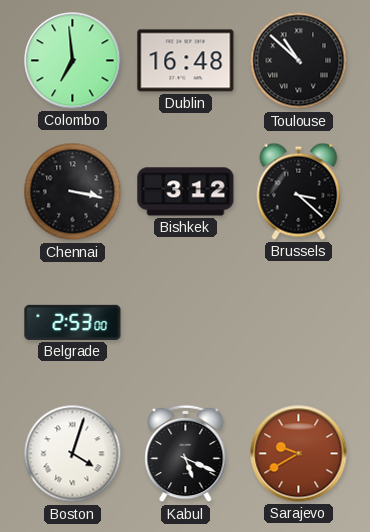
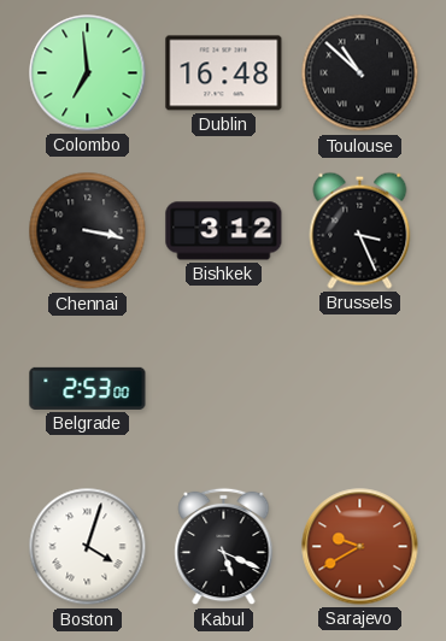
Brussels: 3:22 -> 3:26
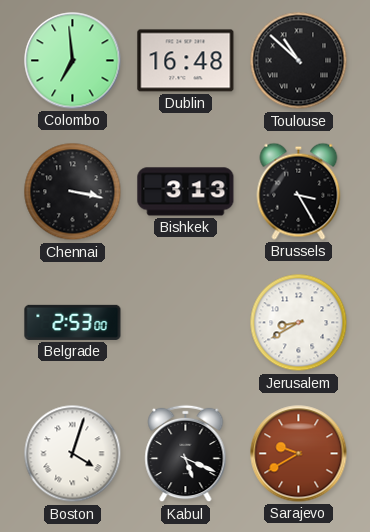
Bishkek: 3:12 -> 3:13
Brussels: 3:26 -> 3:25
Jerusalem: none -> 8:40
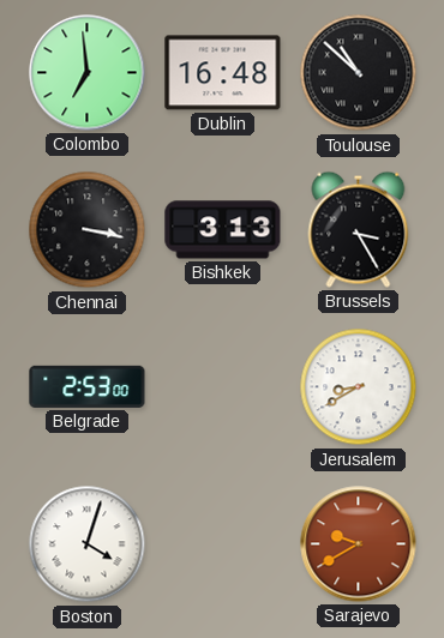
Kabul: 5:19 -> none
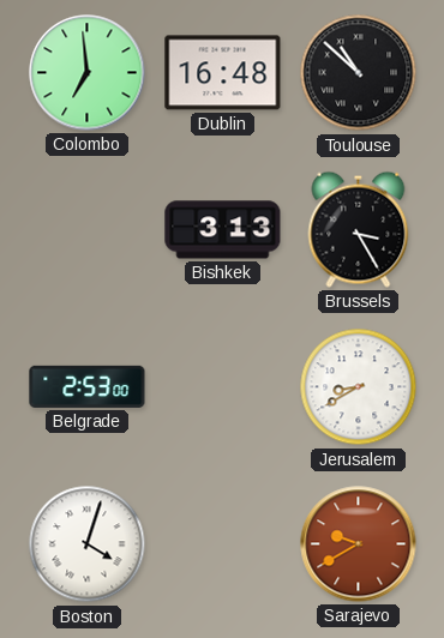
Chennai: 3:17 -> none
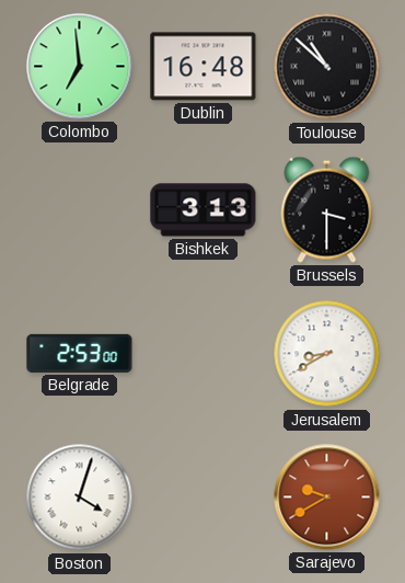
Brussels: 3:25 -> 3:30
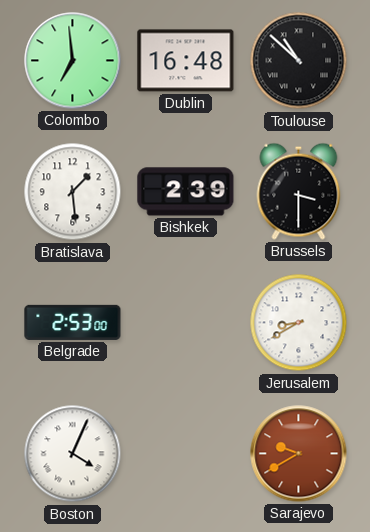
Bratislava: none -> 1:29
Bishkek: 3:13 -> 2:39
Boston: 4:03 -> 4:04
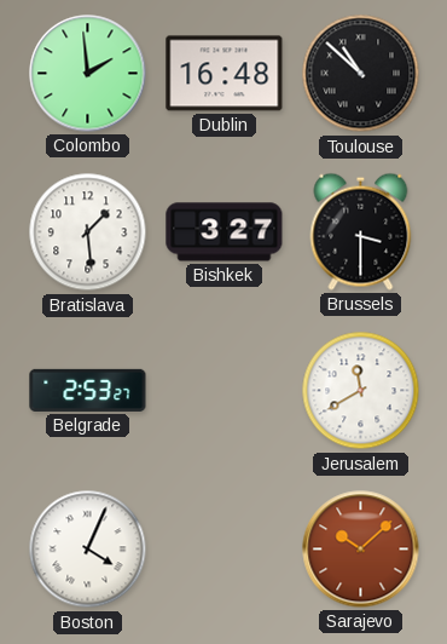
Colombo: 6:59 -> 1:59
Bishkek: 2:39 -> 3:27
Belgrade: 2:53:00 -> 2:53:27
Jerusalem: 8:40 -> 11:40
Sarajevo: 9:40 -> 10:08
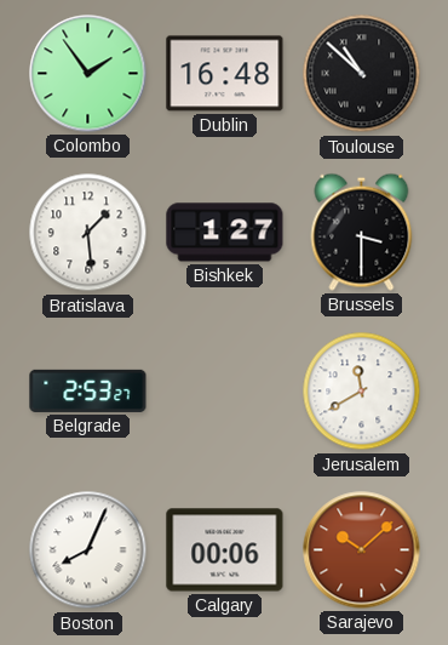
Colombo: 1:59 -> 1:54
Bishkek: 3:27 -> 1:27
Boston: 4:04 -> 8:04
Calgary: none -> 00:06
